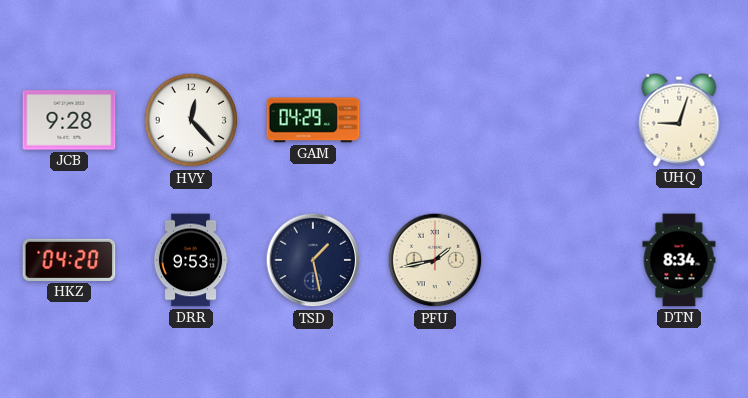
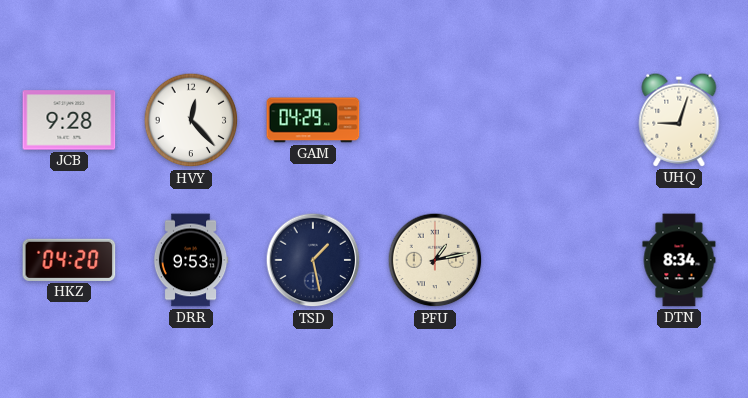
PFU: 1:43 -> 1:13
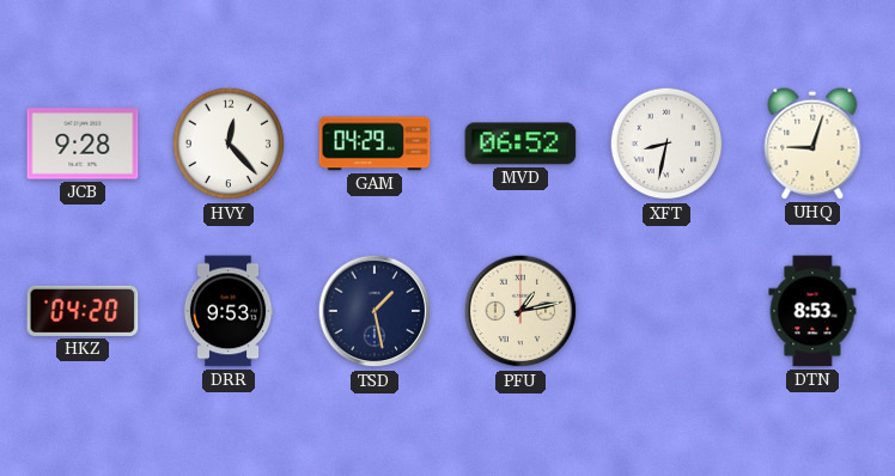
MVD: none -> 06:52
XFT: none -> 8:32
DTN: 8:34 -> 8:53
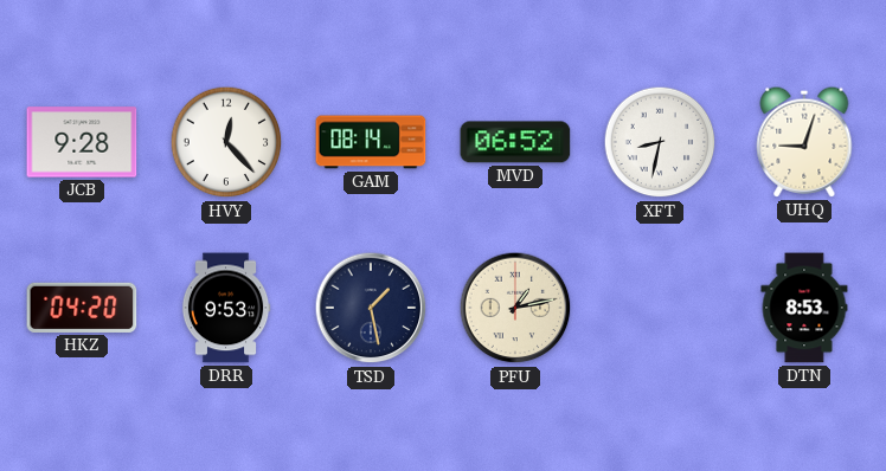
GAM: 04:29 -> 08:14
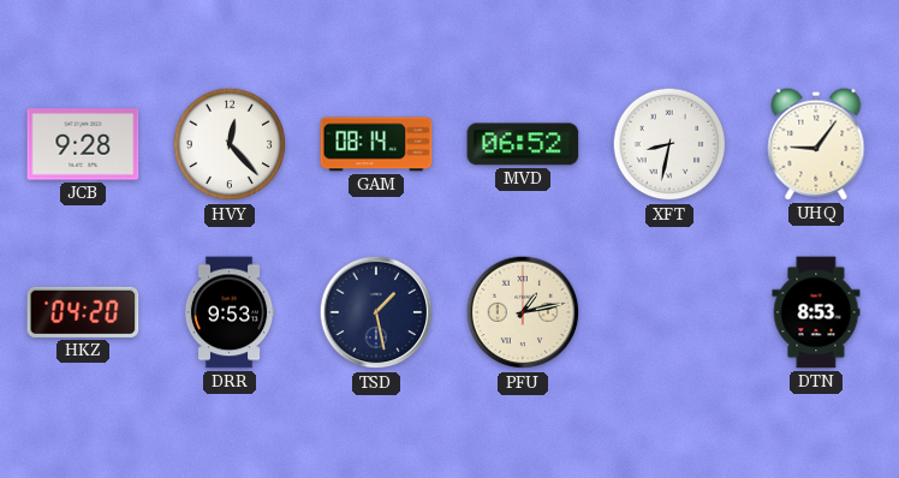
UHQ: 9:03 -> 9:06
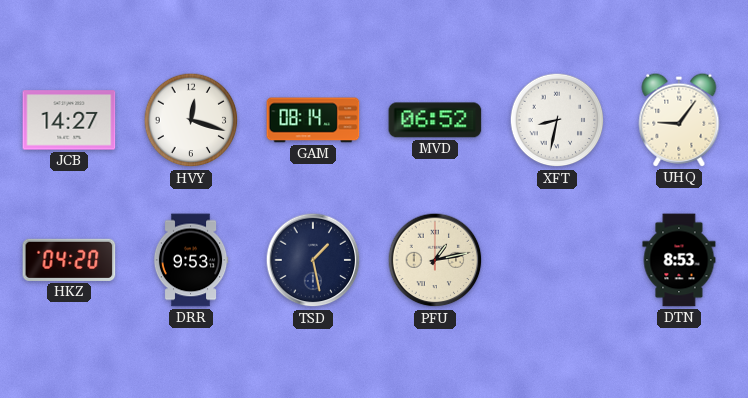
JCB: 9:28 -> 14:27
HVY: 12:23 -> 12:18
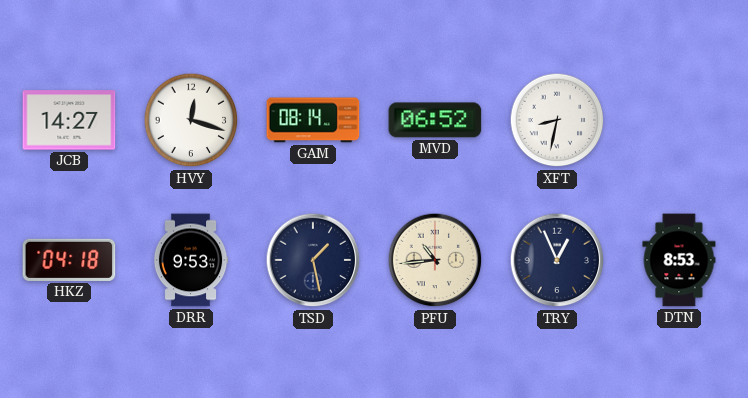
UHQ: 9:06 -> none
HKZ: 04:20 -> 04:18
PFU: 1:13 -> 10:44
TRY: none -> 12:56
